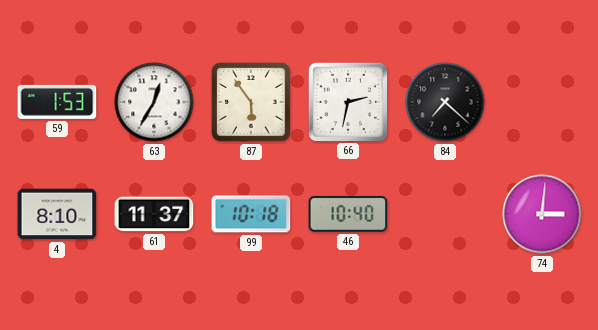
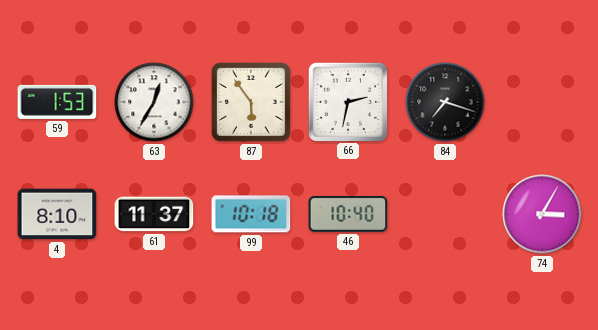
84: 7:22 -> 7:18
74: 3:01 -> 3:05
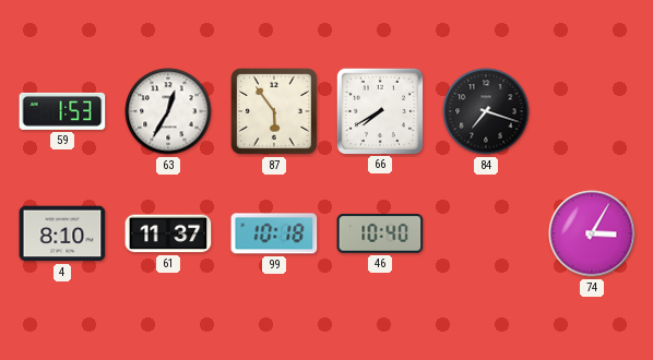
66: 2:32 -> 7:40
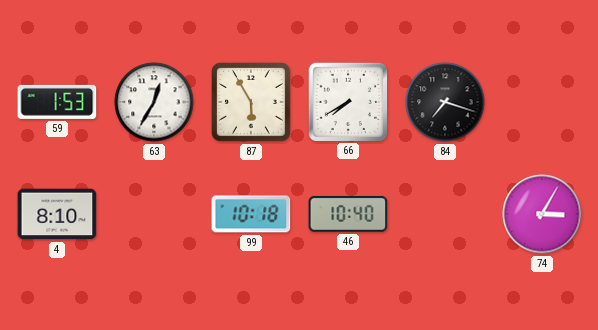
87: 5:54 -> 5:55
61: 11:37 -> none
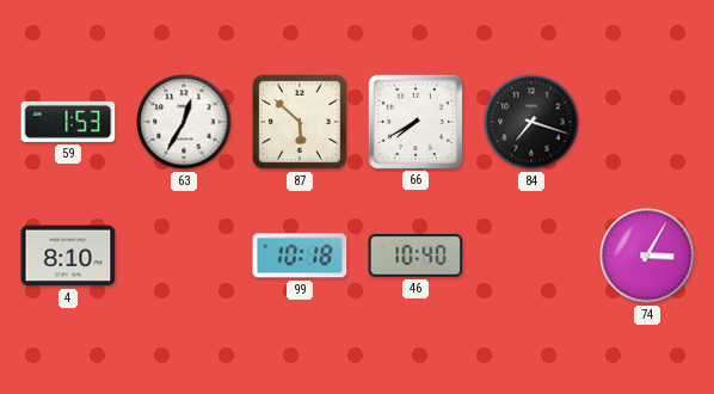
87: 5:55 -> 5:52
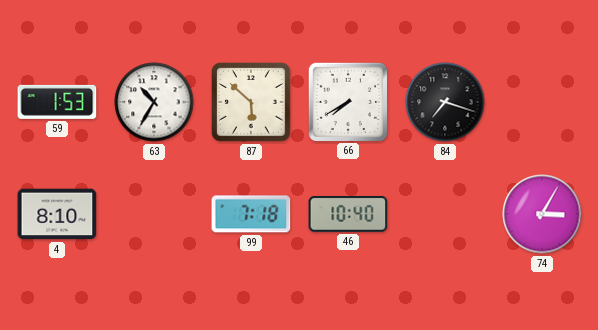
63: 12:35 -> 10:35
99: 10:18 -> 7:18
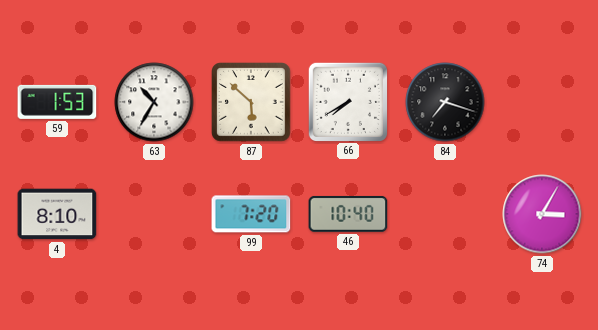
99: 7:18 -> 7:20
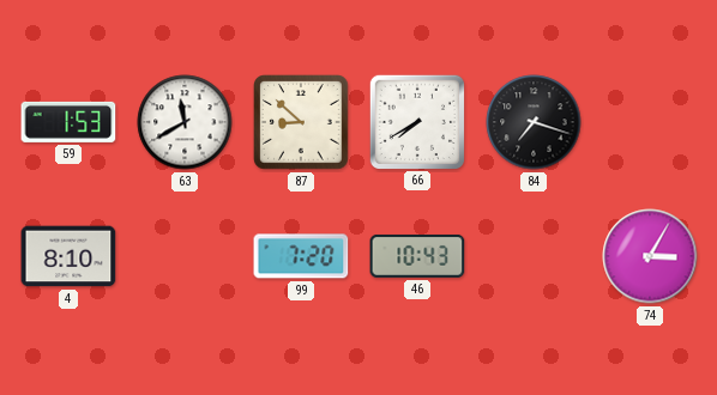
63: 10:35 -> 11:40
87: 5:52 -> 8:52
46: 10:40 -> 10:43
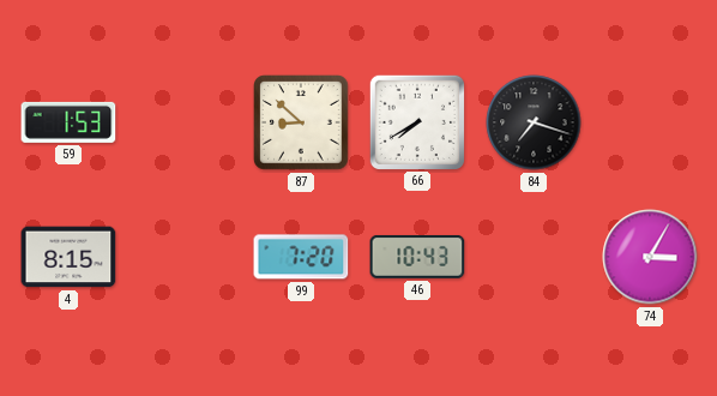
63: 11:40 -> none
4: 8:10 -> 8:15
